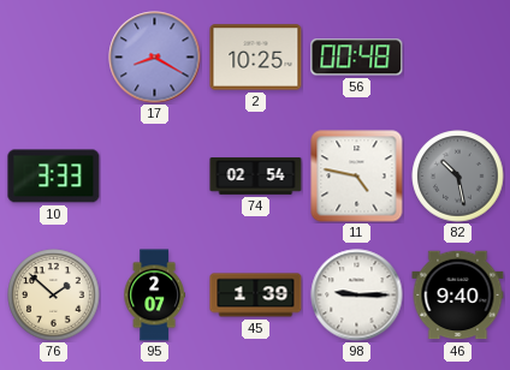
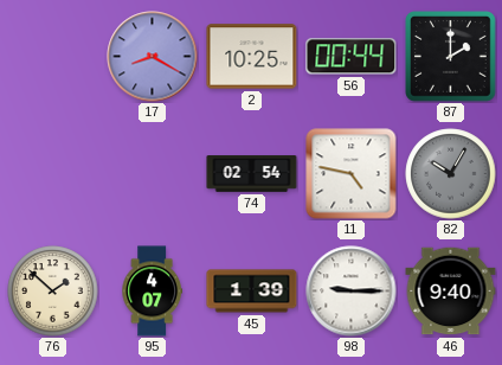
56: 00:48 -> 00:44
87: none -> 2:00
10: 3:33 -> none
82: 10:28 -> 10:05
95: 2:07 -> 4:07
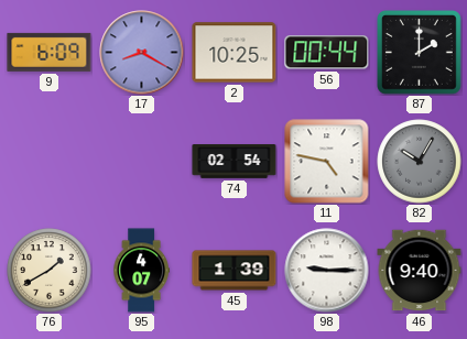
9: none -> 6:09
76: 1:52 -> 1:40
